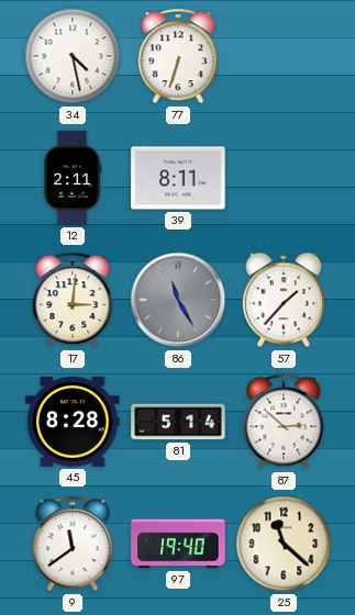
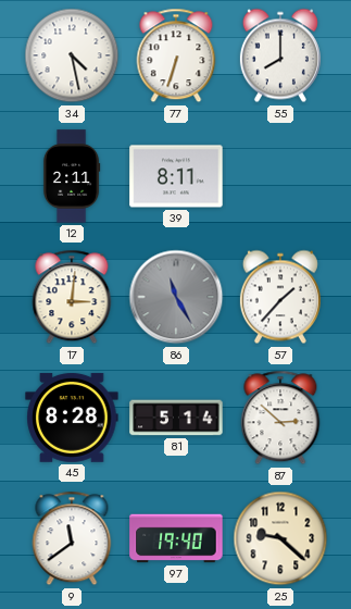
55: none -> 8:00
25: 11:22 -> 9:22
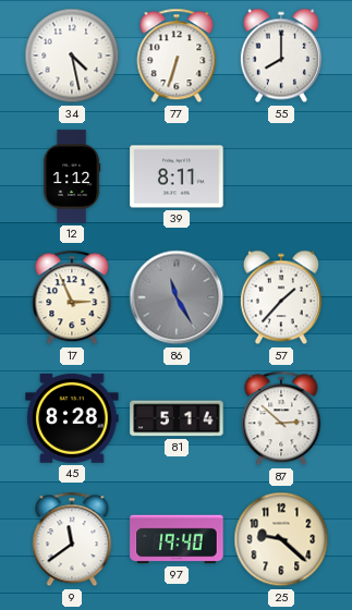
12: 2:11 -> 1:12
17: 3:01 -> 2:56
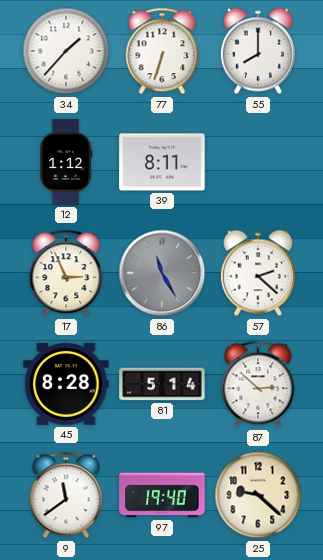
34: 4:28 -> 1:37
57: 1:37 -> 2:22
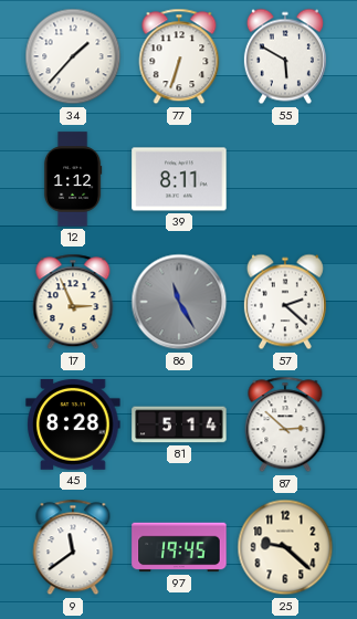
55: 8:00 -> 5:50
97: 19:40 -> 19:45
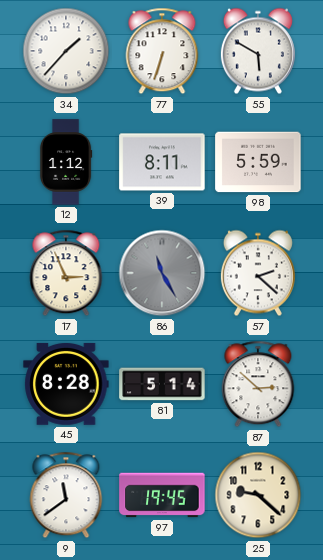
98: none -> 5:59
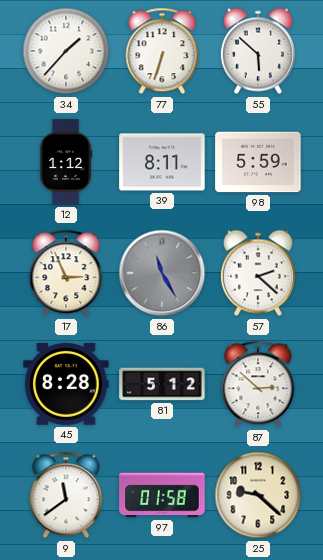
55: 5:50 -> 5:52
81: 5:14 -> 5:12
97: 19:45 -> 01:58
